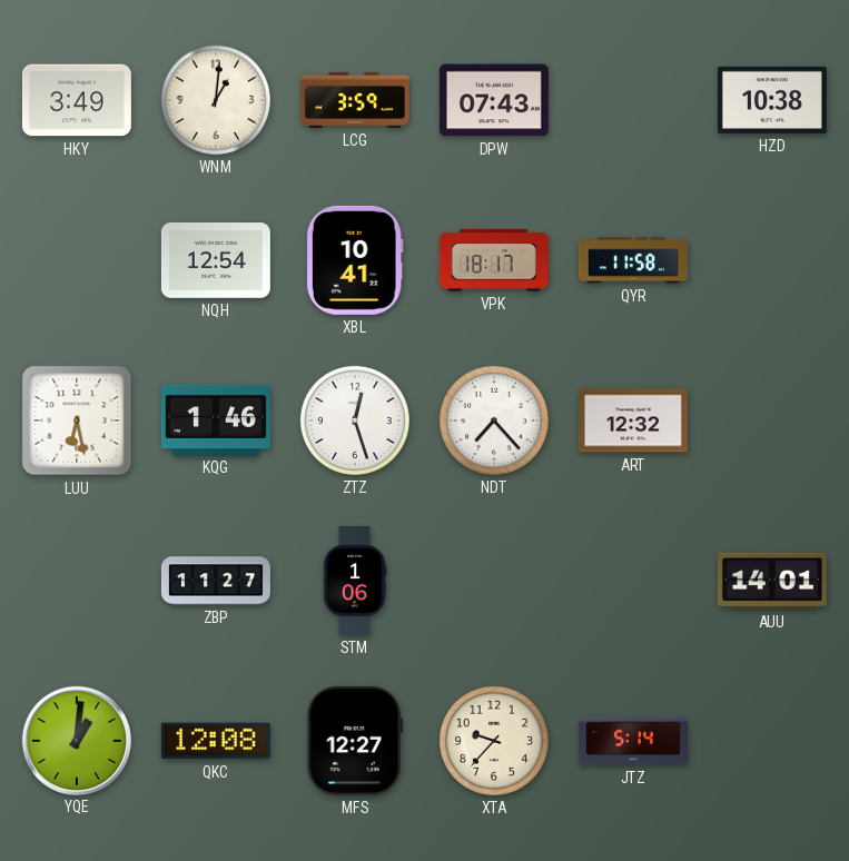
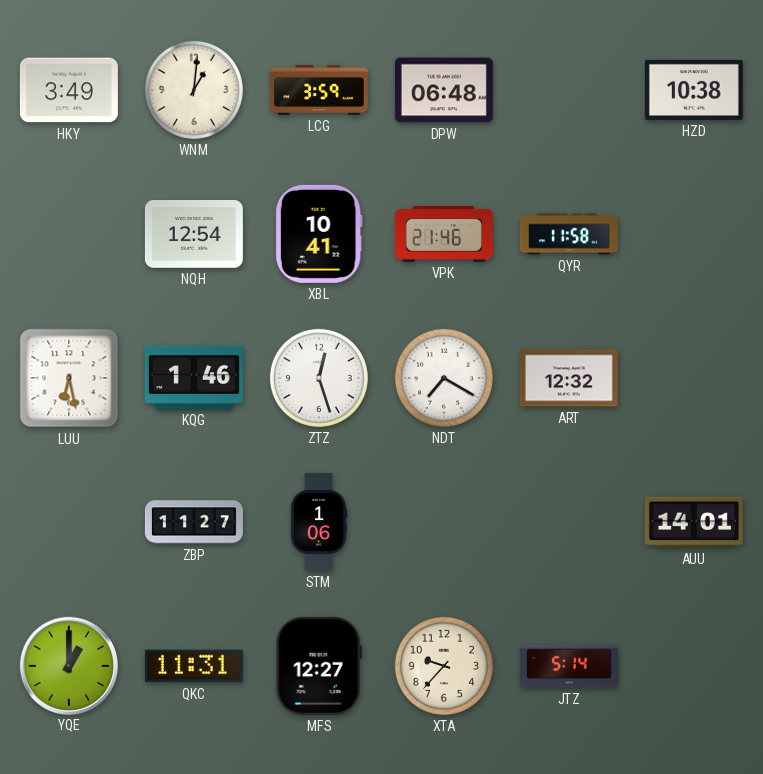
DPW: 07:43 -> 06:48
VPK: 18:17 -> 21:46
NDT: 7:23 -> 7:20
YQE: 1:01 -> 1:00
QKC: 12:08 -> 11:31
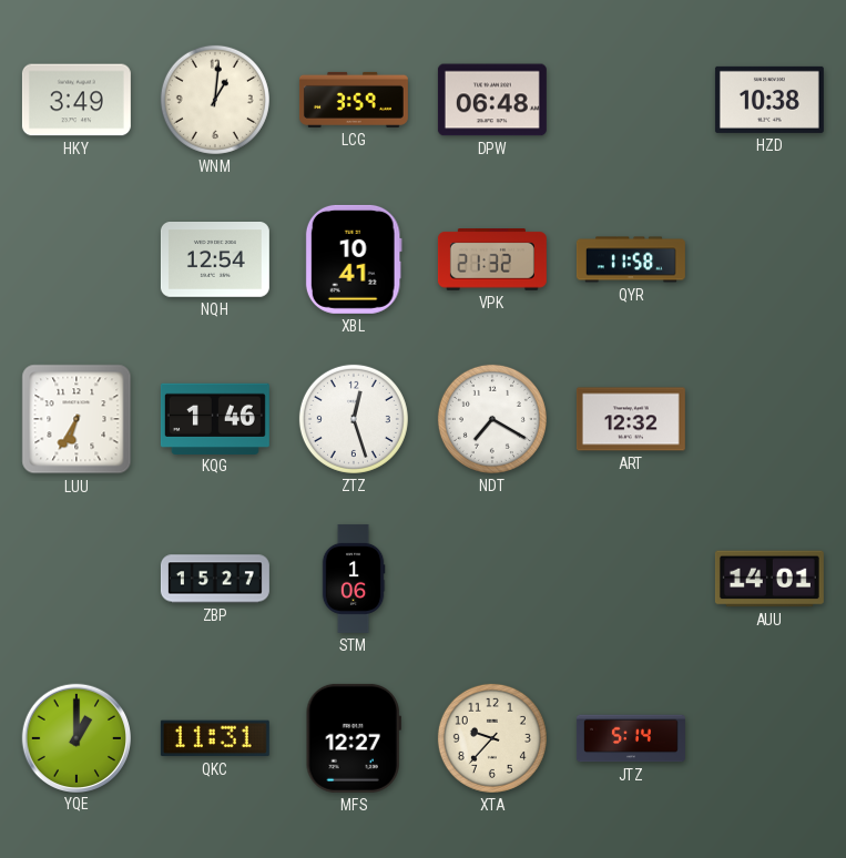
VPK: 21:46 -> 21:32
LUU: 6:28 -> 6:35
ZBP: 11:27 -> 15:27
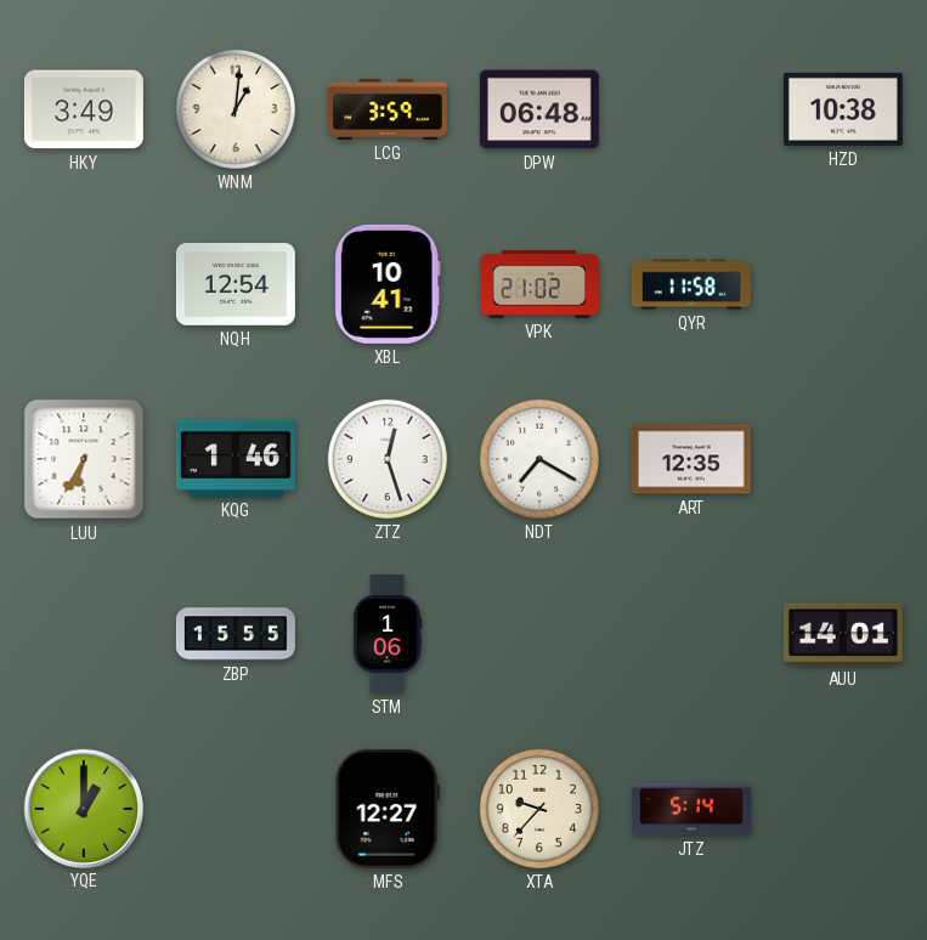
VPK: 21:32 -> 21:02
ART: 12:32 -> 12:35
ZBP: 15:27 -> 15:55
QKC: 11:31 -> none
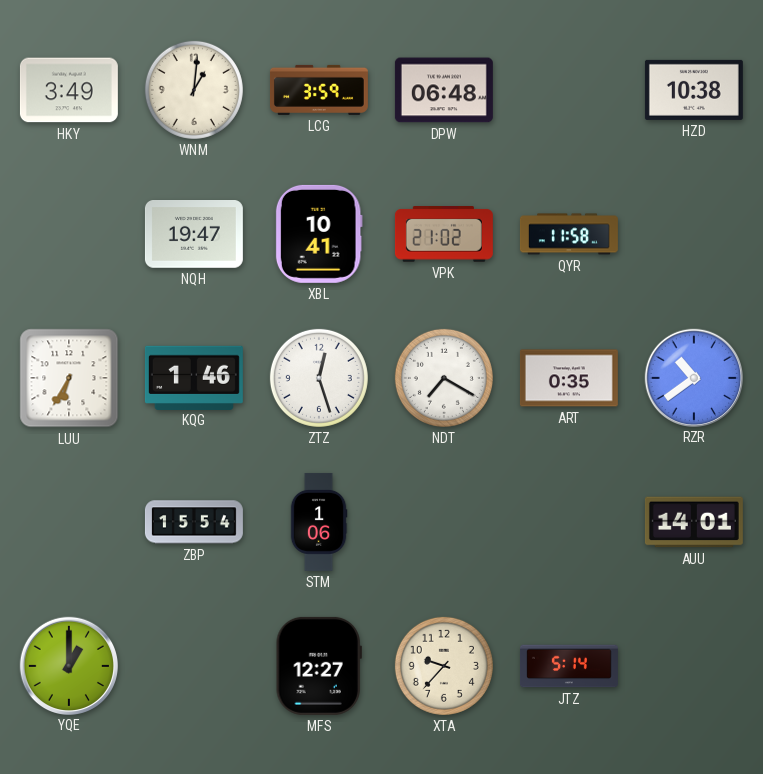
NQH: 12:54 -> 19:47
ART: 12:35 -> 0:35
RZR: none -> 10:39
ZBP: 15:55 -> 15:54
